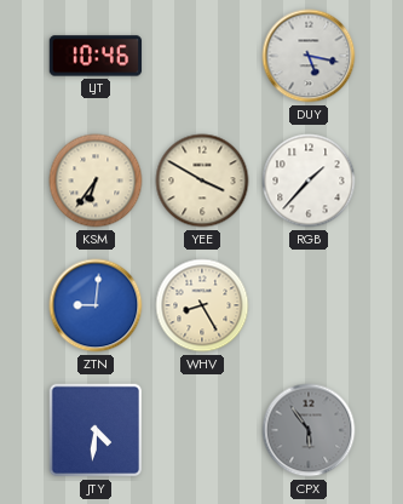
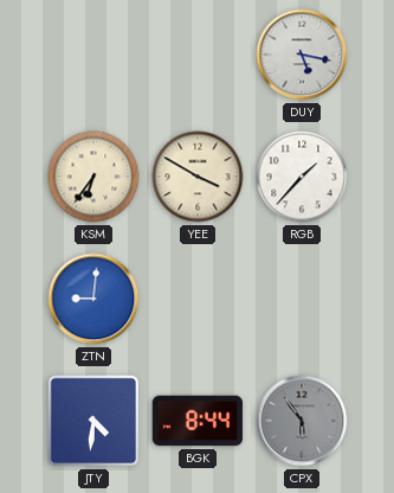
LJT: 10:46 -> none
WHV: 8:25 -> none
BGK: none -> 8:44
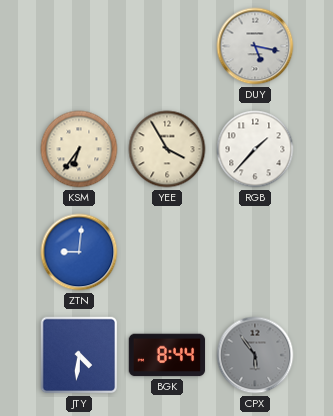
YEE: 3:50 -> 3:55
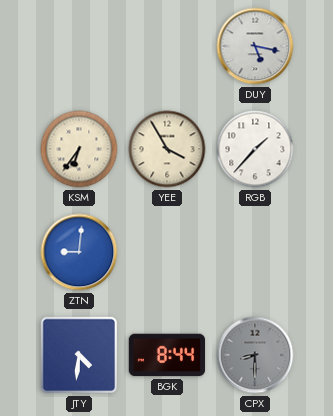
CPX: 5:54 -> 8:30
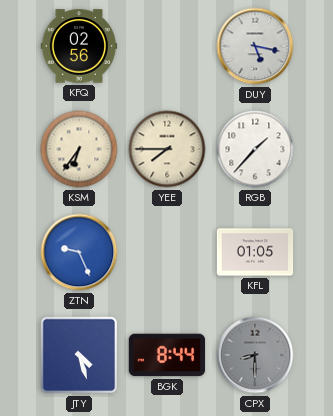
KFQ: none -> 02:56
YEE: 3:55 -> 7:45
ZTN: 9:01 -> 9:26
KFL: none -> 01:05
JTY: 4:31 -> 4:27
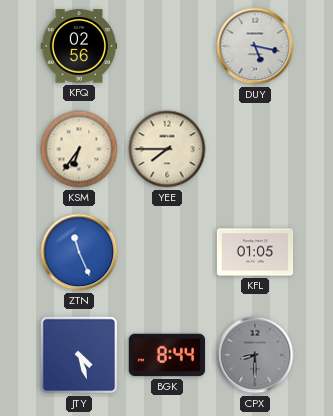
RGB: 1:37 -> none
ZTN: 9:26 -> 11:26
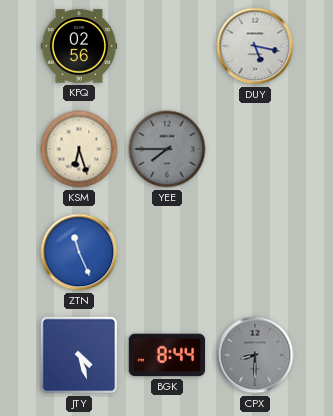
KSM: 6:36 -> 6:27
YEE dial: cream -> grey
KFL: 01:05 -> none
